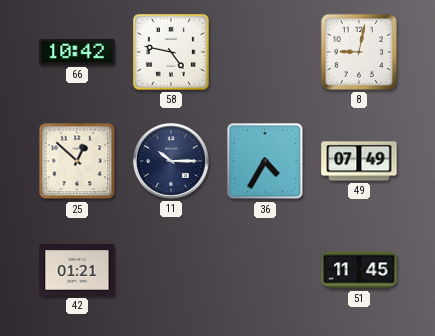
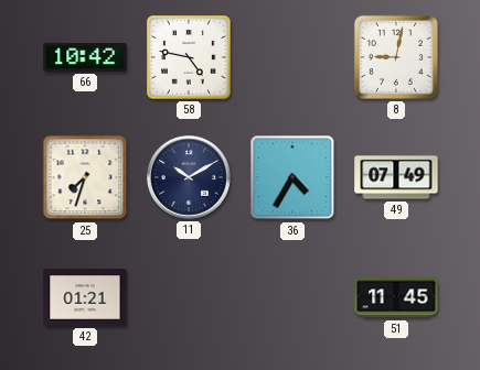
25: 12:52 -> 7:33
11: 10:15 -> 10:10
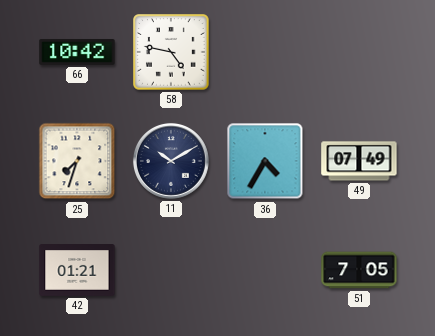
8: 9:02 -> none
51: 11:45 -> 7:05
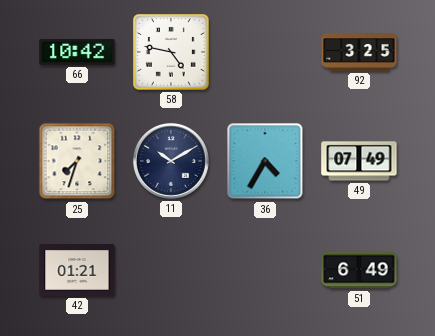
92: none -> 3:25
51: 7:05 -> 6:49
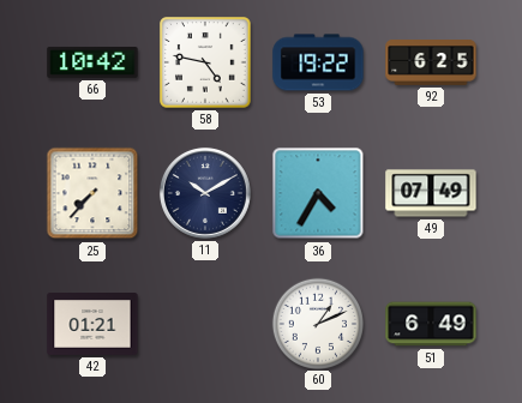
53: none -> 19:22
92: 3:25 -> 6:25
25: 7:33 -> 7:37
60: none -> 1:11
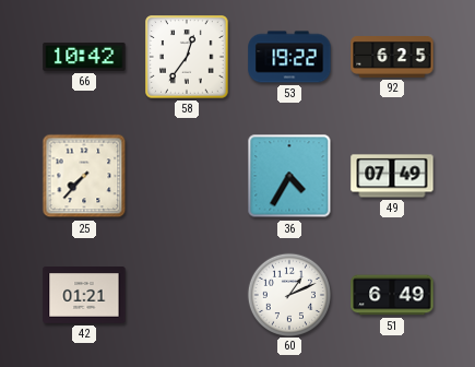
58: 4:47 -> 12:36
11: 10:10 -> none
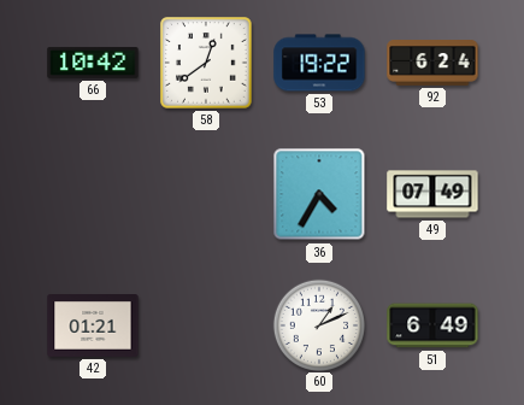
58: 12:36 -> 12:39
92: 6:25 -> 6:24
25: 7:37 -> none
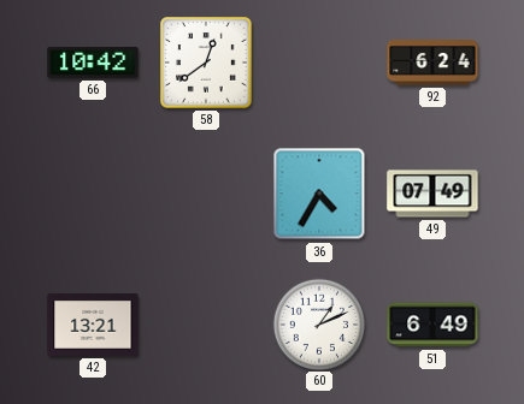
53: 19:22 -> none
42: 01:21 -> 13:21
